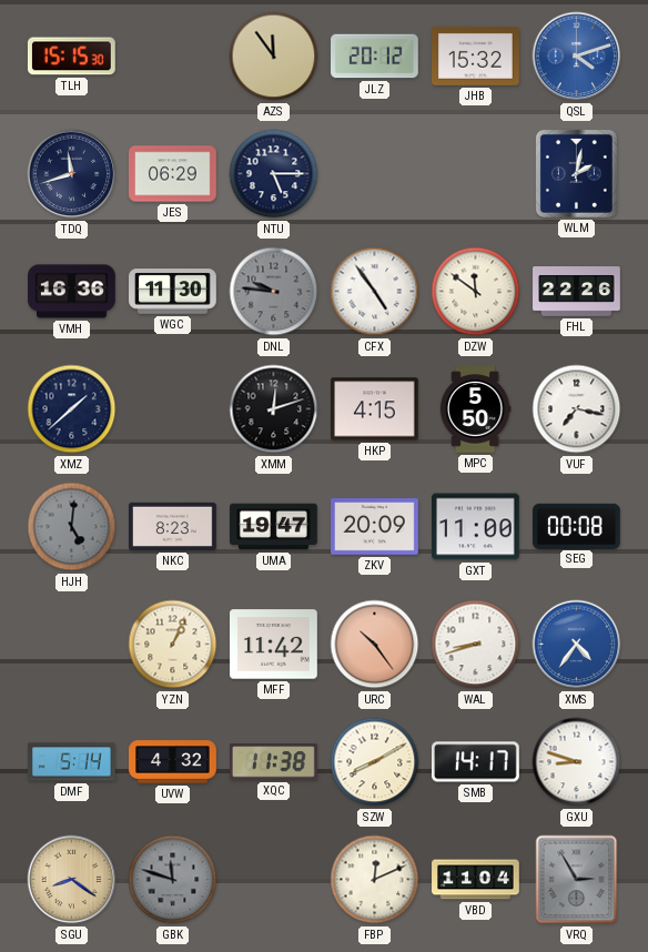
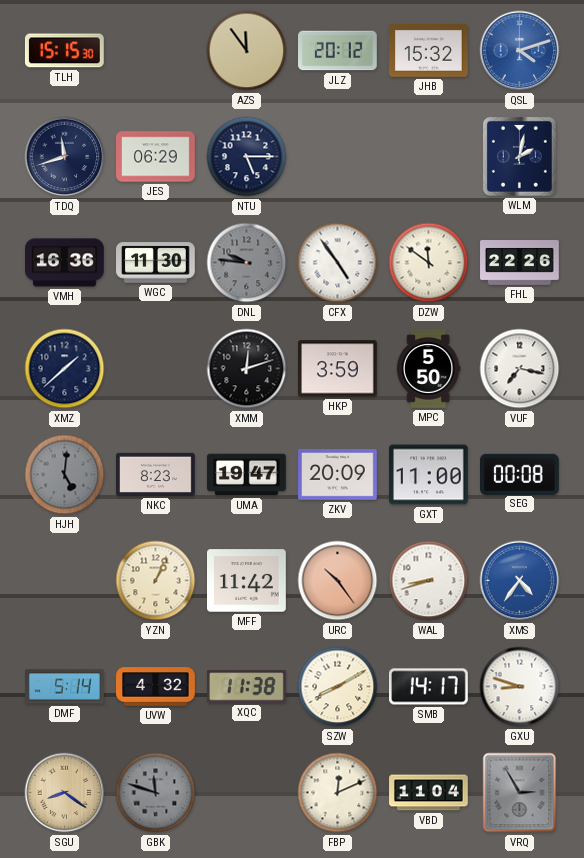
HKP: 4:15 -> 3:59
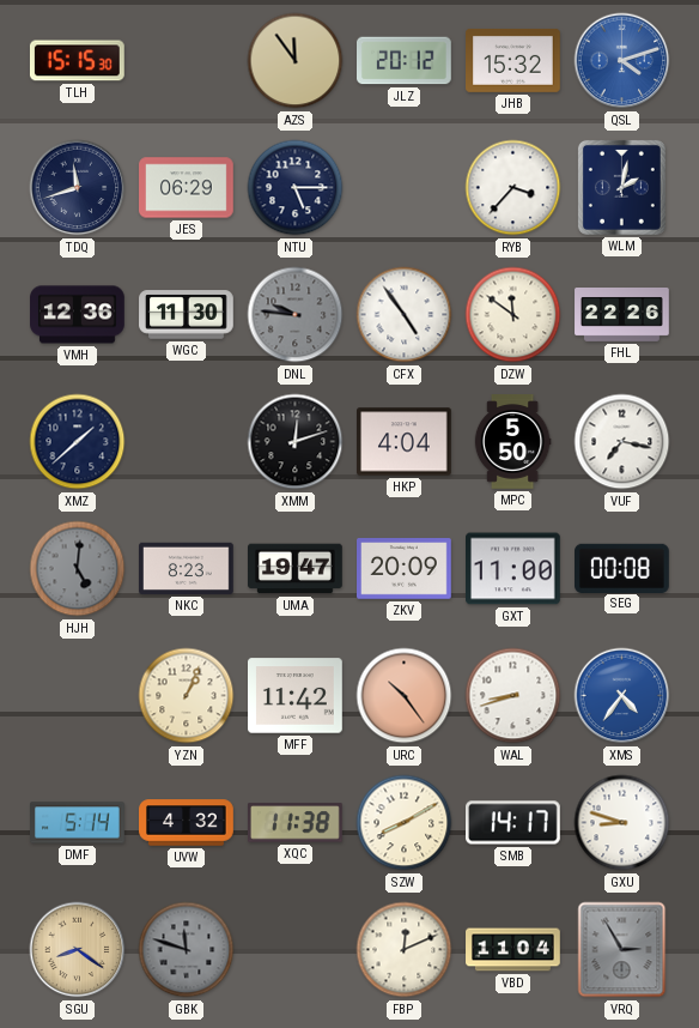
RYB: none -> 3:37
VMH: 16:36 -> 12:36
HKP: 3:59 -> 4:04
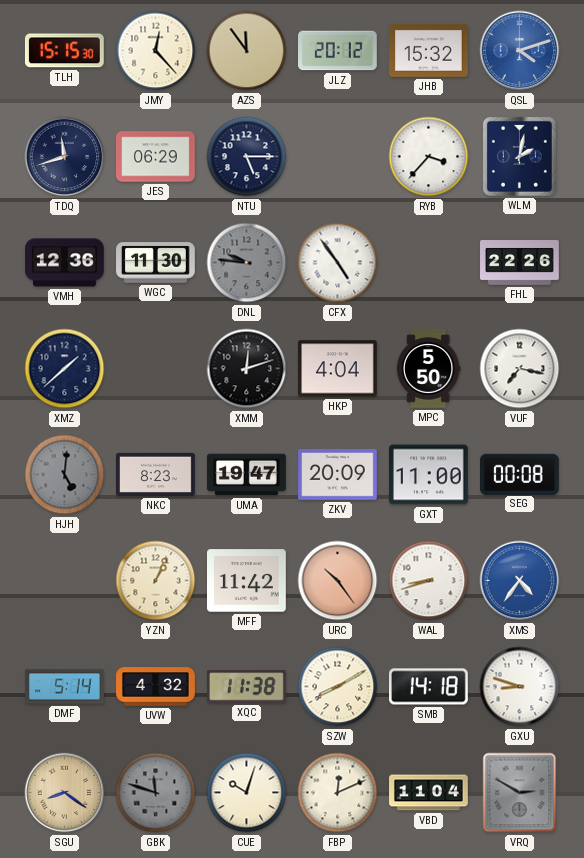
JMY: none -> 12:23
DZW: 11:51 -> none
SMB: 14:17 -> 14:18
CUE: none -> 10:03
VRQ: 2:55 -> 2:50
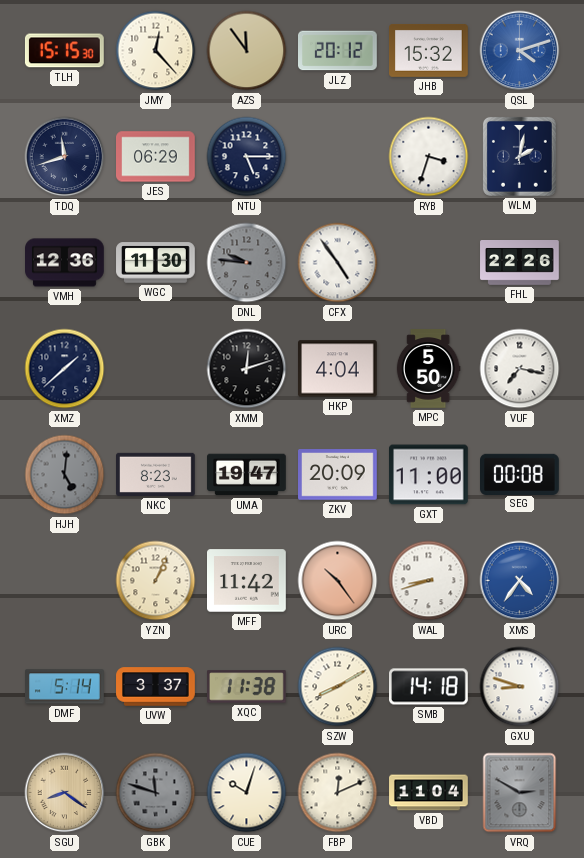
RYB: 3:37 -> 3:33
UVW: 4:32 -> 3:37
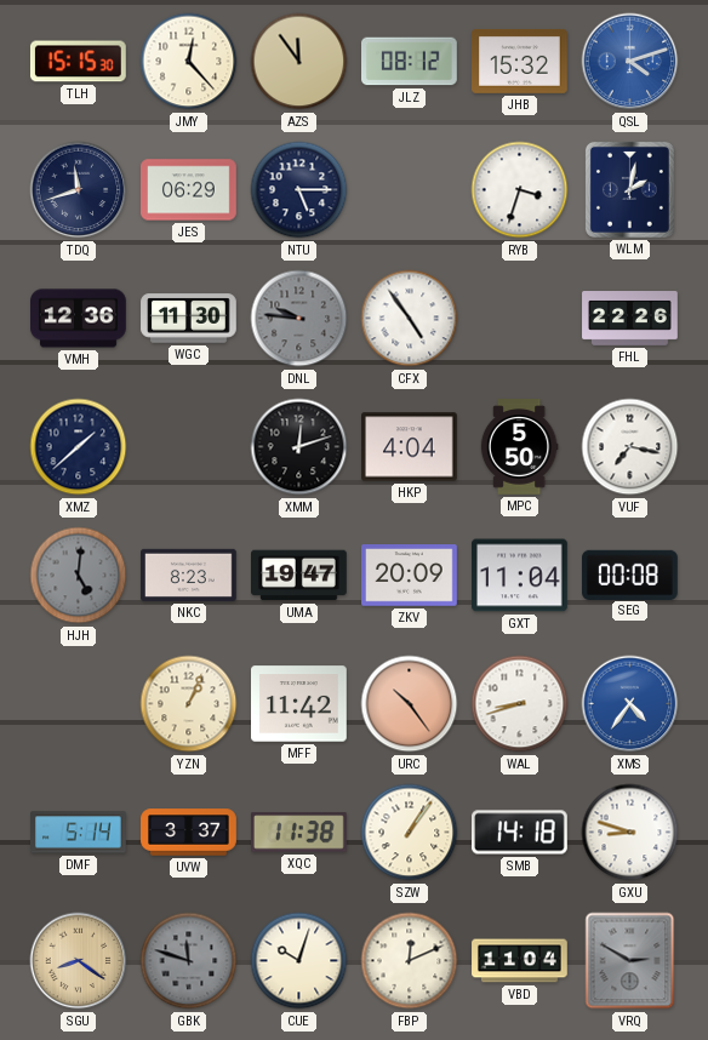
JLZ: 20:12 -> 08:12
GXT: 11:00 -> 11:04
SZW: 8:10 -> 1:06
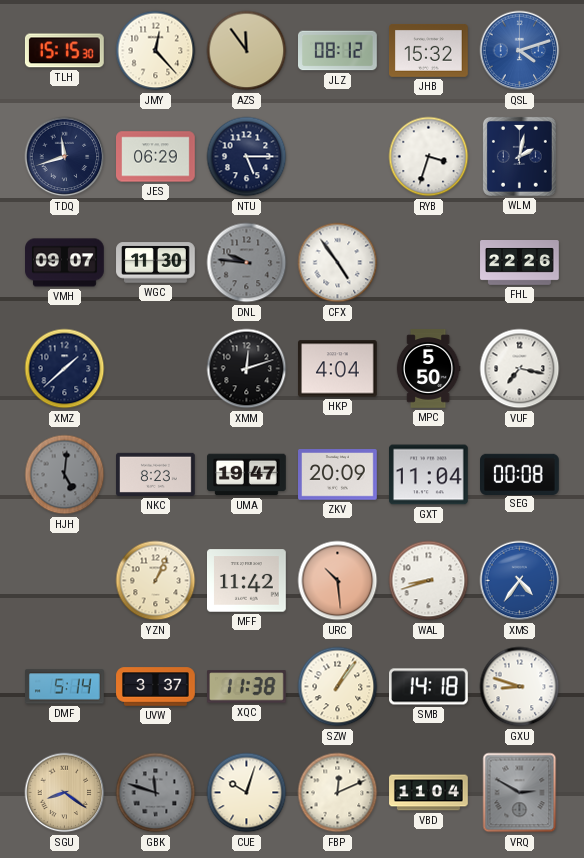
VMH: 12:36 -> 09:07
URC: 10:24 -> 10:29
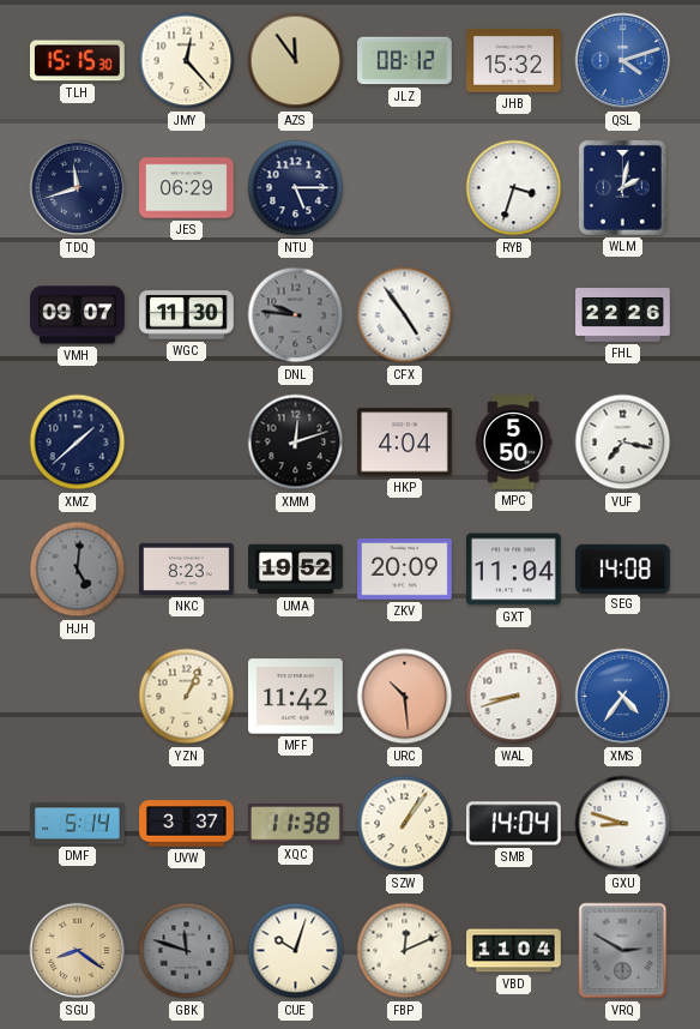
UMA: 19:47 -> 19:52
SEG: 00:08 -> 14:08
SMB: 14:18 -> 14:04
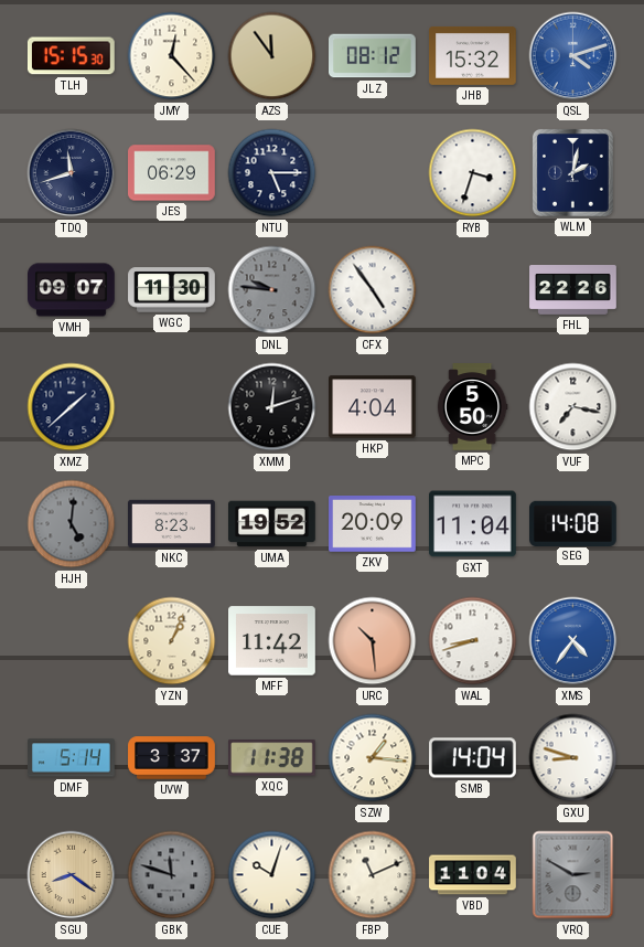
SZW: 1:06 -> 1:16
FBP: 12:11 -> 11:11
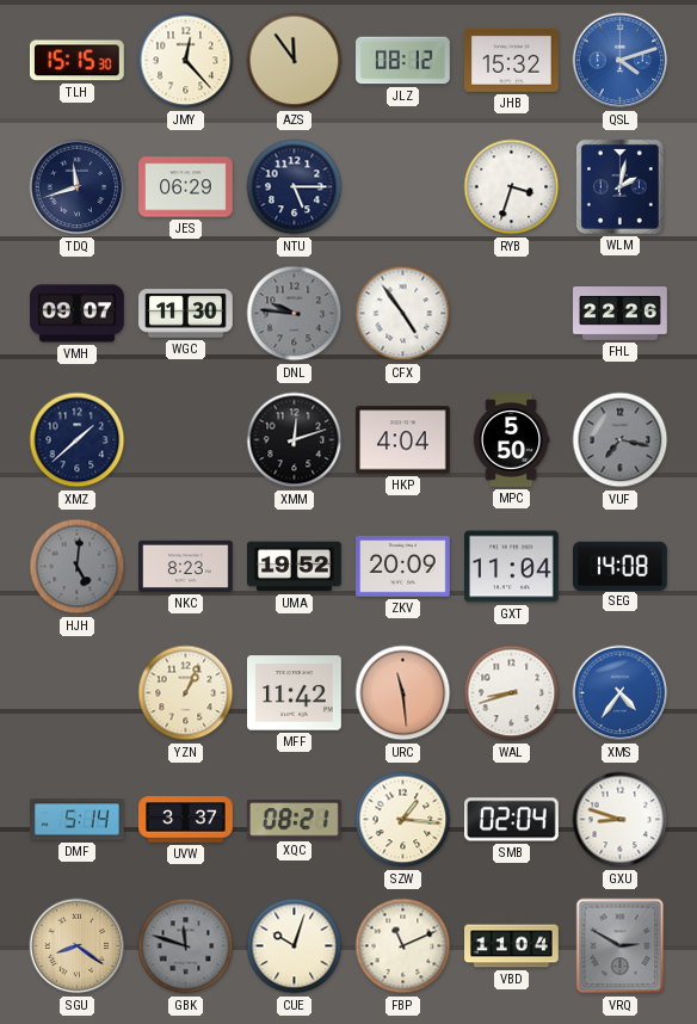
VUF dial: white -> grey
URC: 10:29 -> 11:29
XQC: 11:38 -> 08:21
SMB: 14:04 -> 02:04
